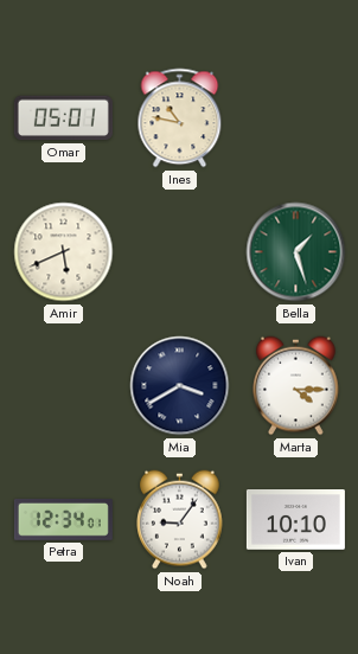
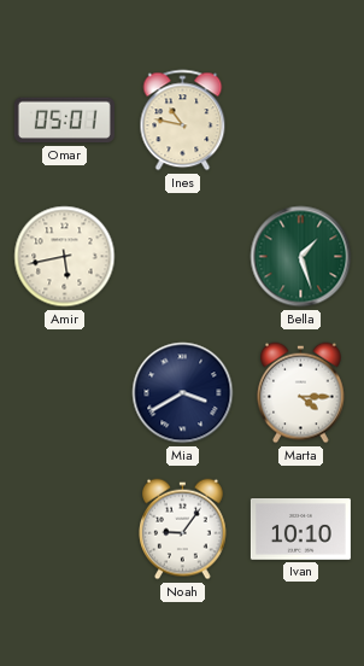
Amir: 5:41 -> 5:43
Petra: 12:34 -> none
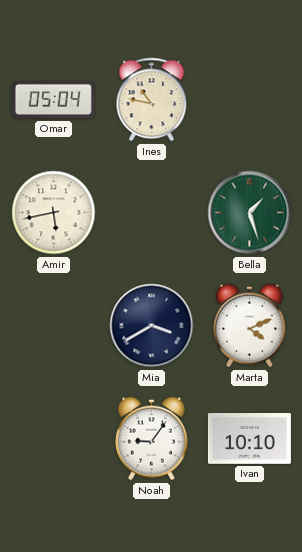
Omar: 05:01 -> 05:04
Marta: 4:15 -> 4:11
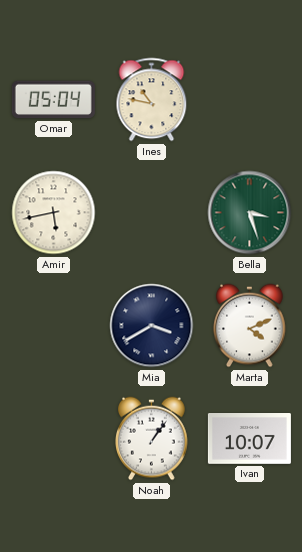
Bella: 1:27 -> 3:27
Noah: 9:06 -> 1:06
Ivan: 10:10 -> 10:07
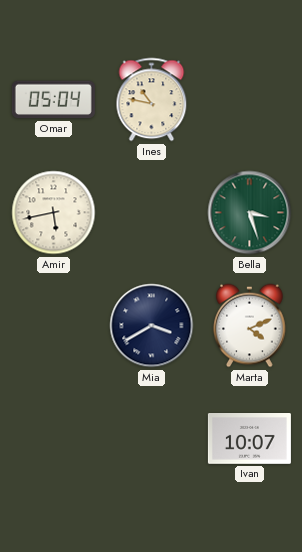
Noah: 1:06 -> none
